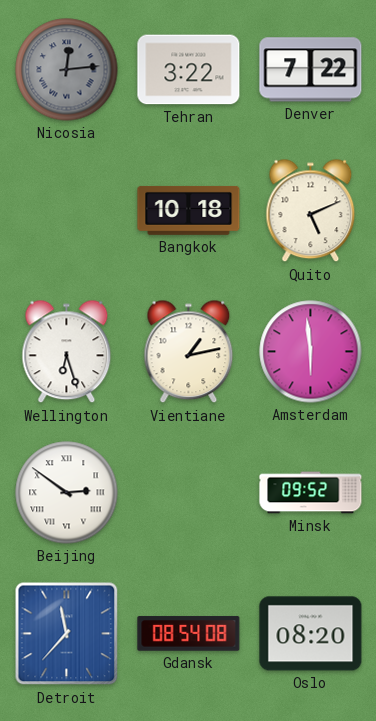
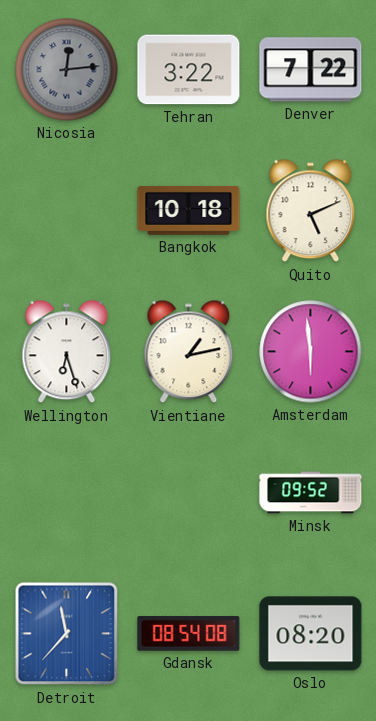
Beijing: 2:51 -> none
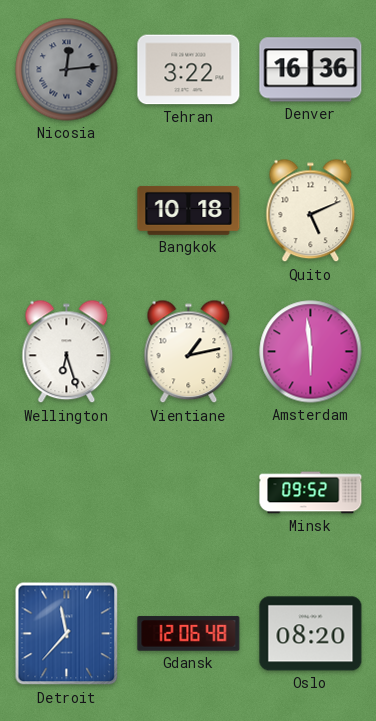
Denver: 7:22 -> 16:36
Gdansk: 08:54 -> 12:06
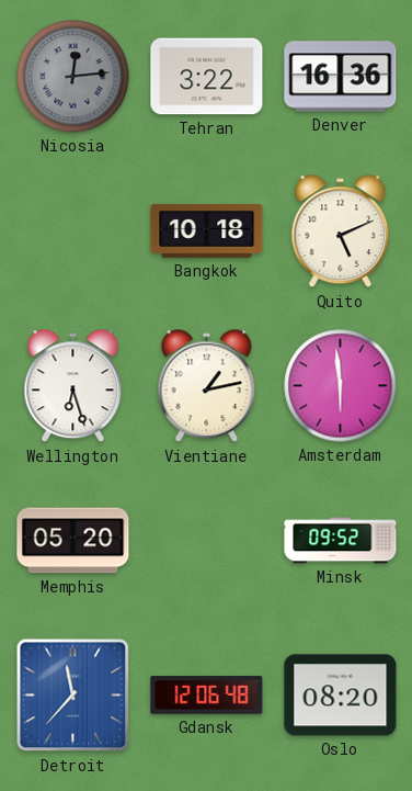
Memphis: none -> 05:20
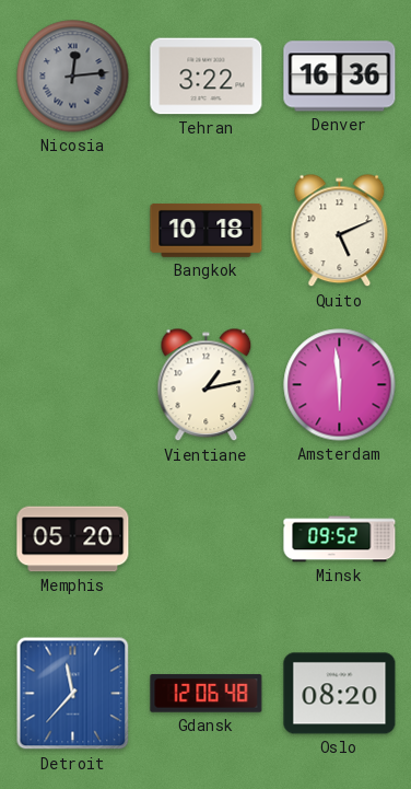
Wellington: 6:27 -> none
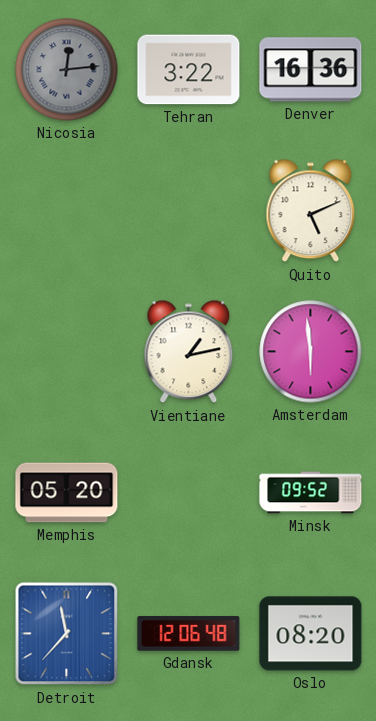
Bangkok: 10:18 -> none
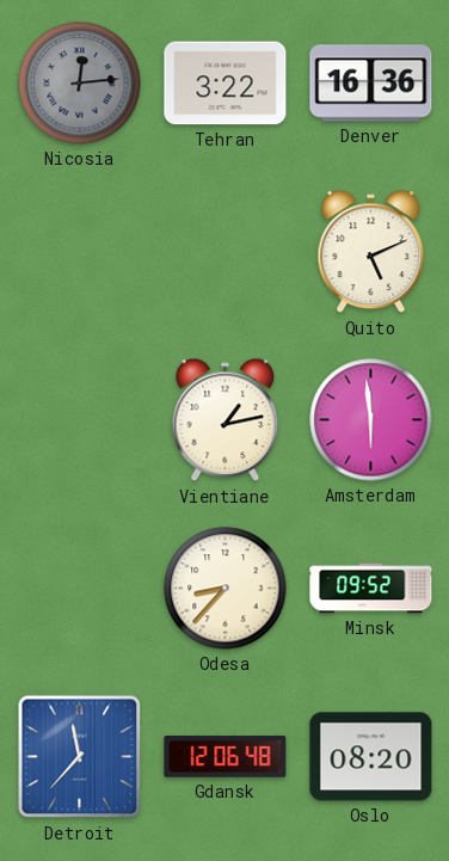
Memphis: 05:20 -> none
Odesa: none -> 8:37
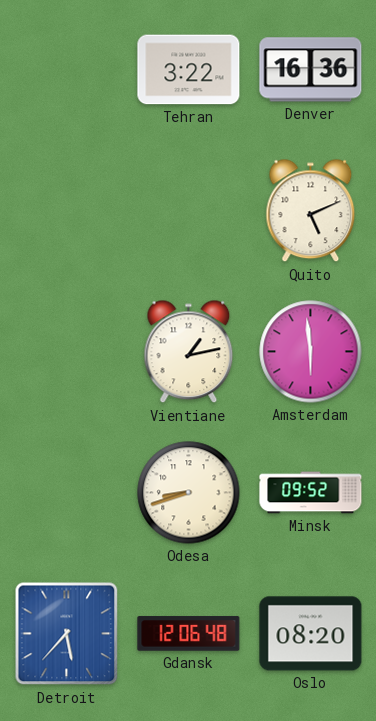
Nicosia: 12:14 -> none
Odesa: 8:37 -> 8:42
Detroit: 11:37 -> 5:37
